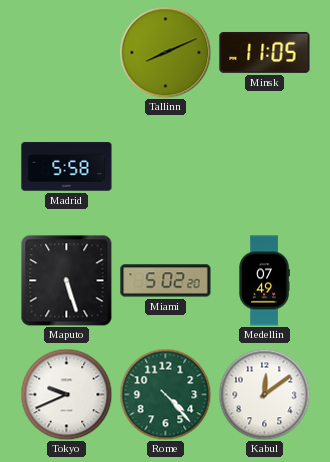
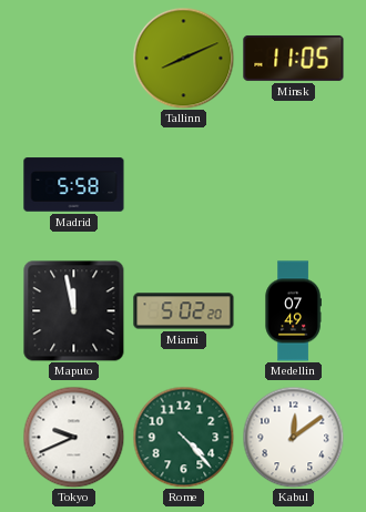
Maputo: 5:27 -> 11:58
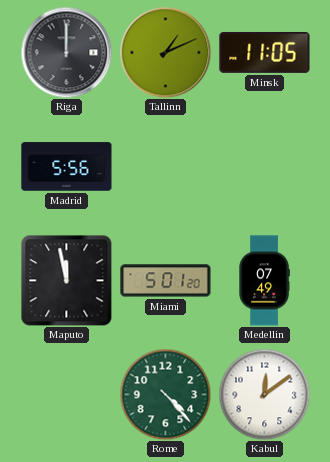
Riga: none -> 12:00
Tallinn: 8:11 -> 1:11
Madrid: 5:58 -> 5:56
Miami: 5:02 -> 5:01
Tokyo: 9:41 -> none
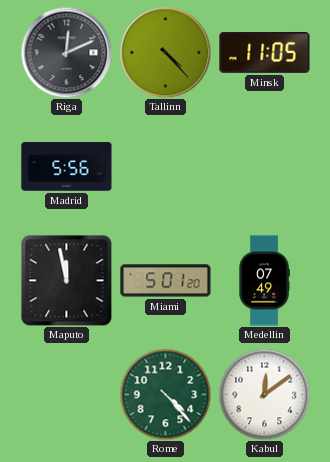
Riga: 12:00 -> 12:11
Tallinn: 1:11 -> 4:23
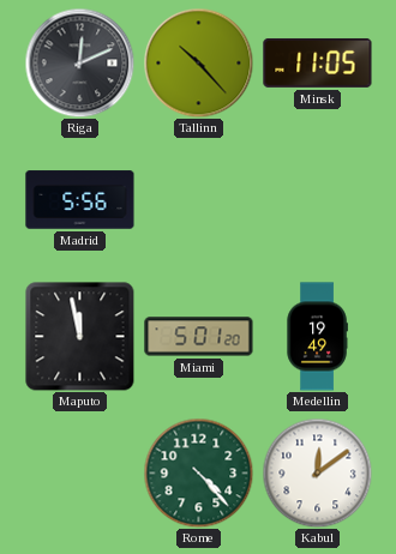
Tallinn: 4:23 -> 10:23
Medellin: 07:49 -> 19:49
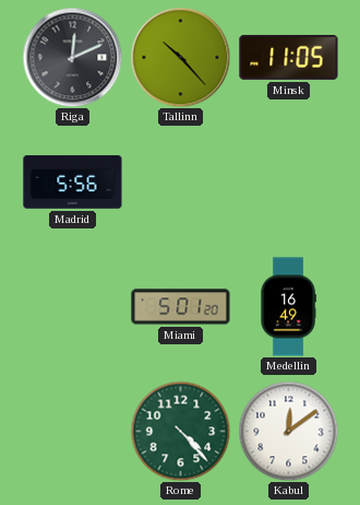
Maputo: 11:58 -> none
Medellin: 19:49 -> 16:49
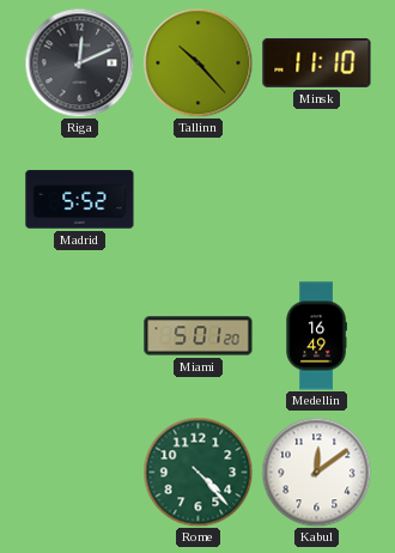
Minsk: 11:05 -> 11:10
Madrid: 5:56 -> 5:52
